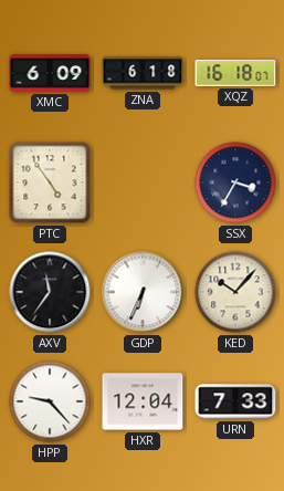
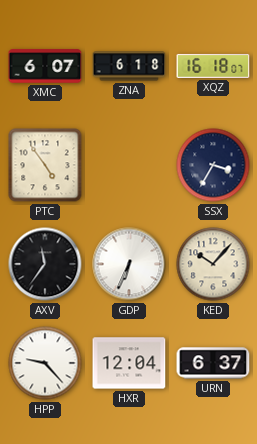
XMC: 6:09 -> 6:07
URN: 7:33 -> 6:37
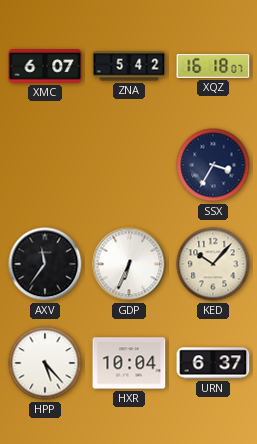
ZNA: 6:18 -> 5:42
PTC: 4:54 -> none
HPP: 9:23 -> 5:23
HXR: 12:04 -> 10:04
